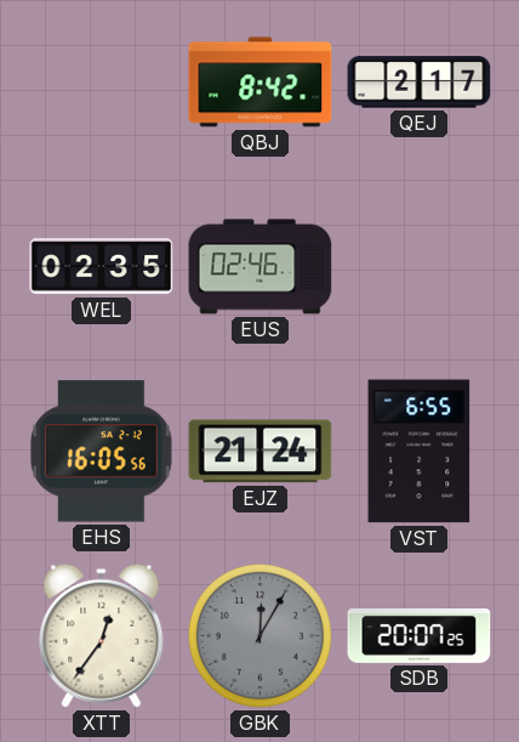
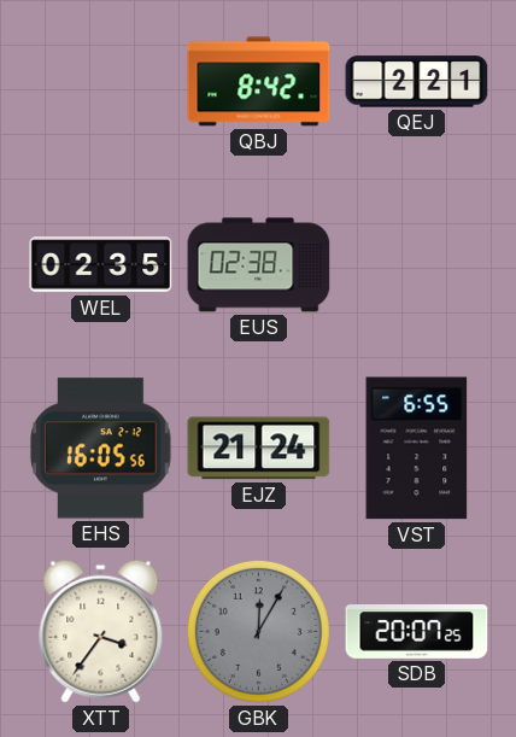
QEJ: 2:17 -> 2:21
EUS: 02:46 -> 02:38
XTT: 12:36 -> 3:36
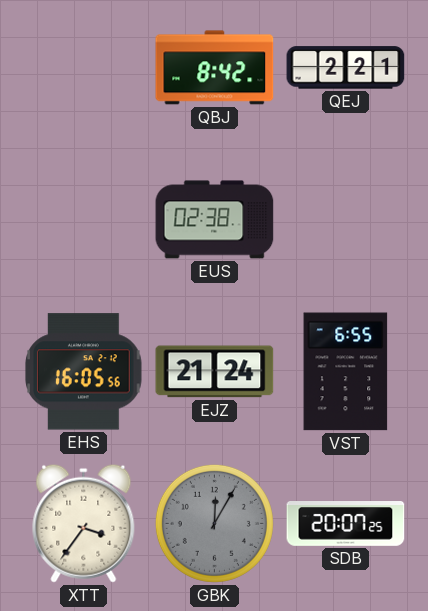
WEL: 02:35 -> none
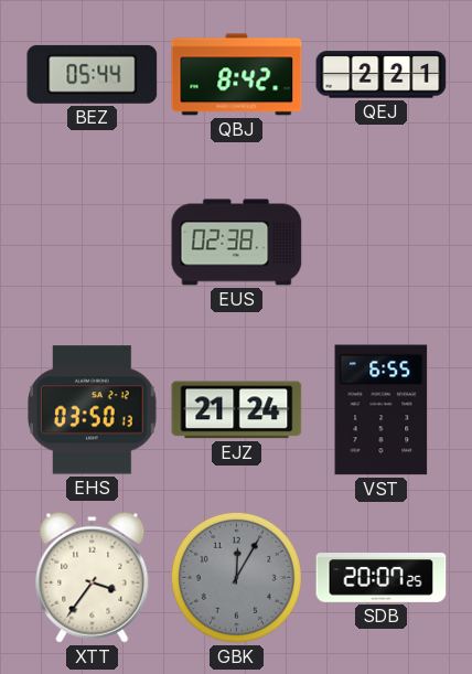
BEZ: none -> 05:44
EHS: 16:05 -> 03:50
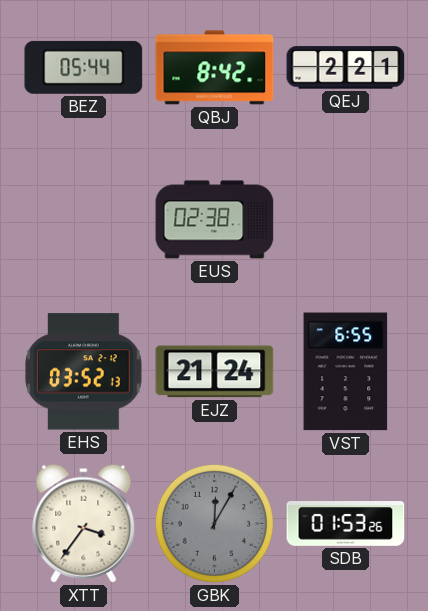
EHS: 03:50 -> 03:52
SDB: 20:07 -> 01:53
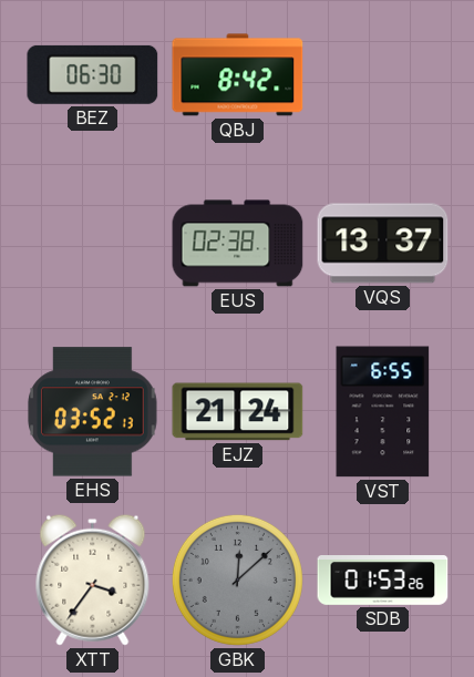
BEZ: 05:44 -> 06:30
QEJ: 2:21 -> none
VQS: none -> 13:37
GBK: 12:05 -> 12:08
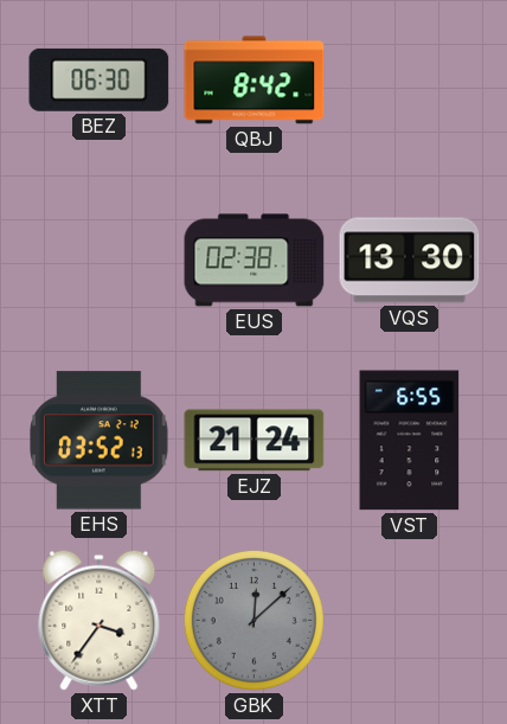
VQS: 13:37 -> 13:30
SDB: 01:53 -> none
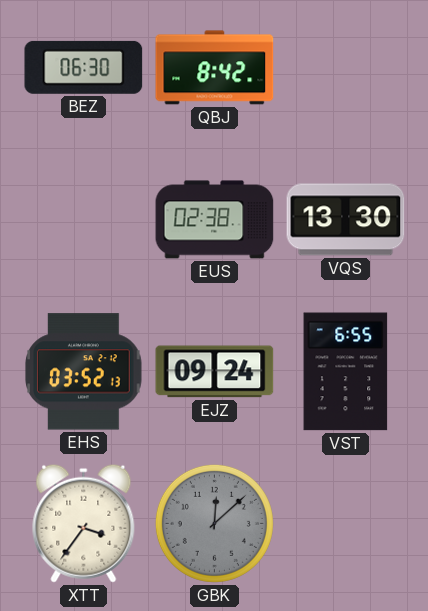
EJZ: 21:24 -> 09:24
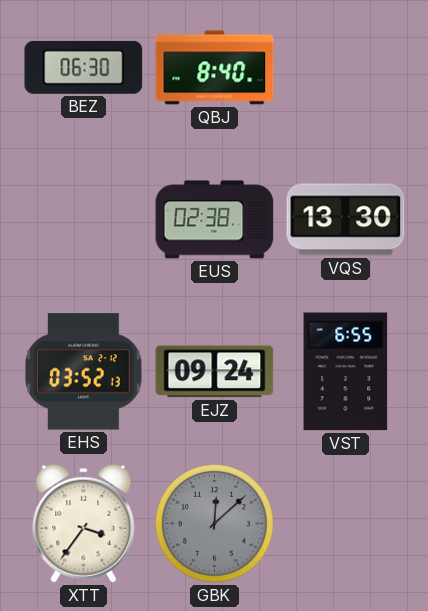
QBJ: 8:42 -> 8:40
